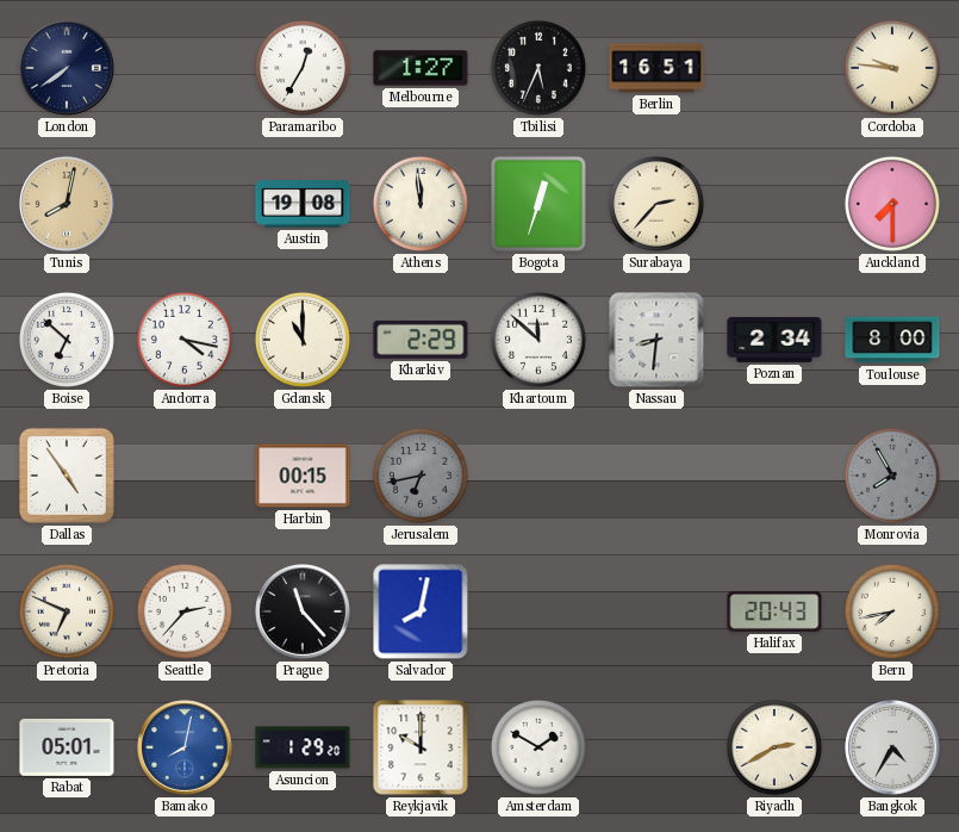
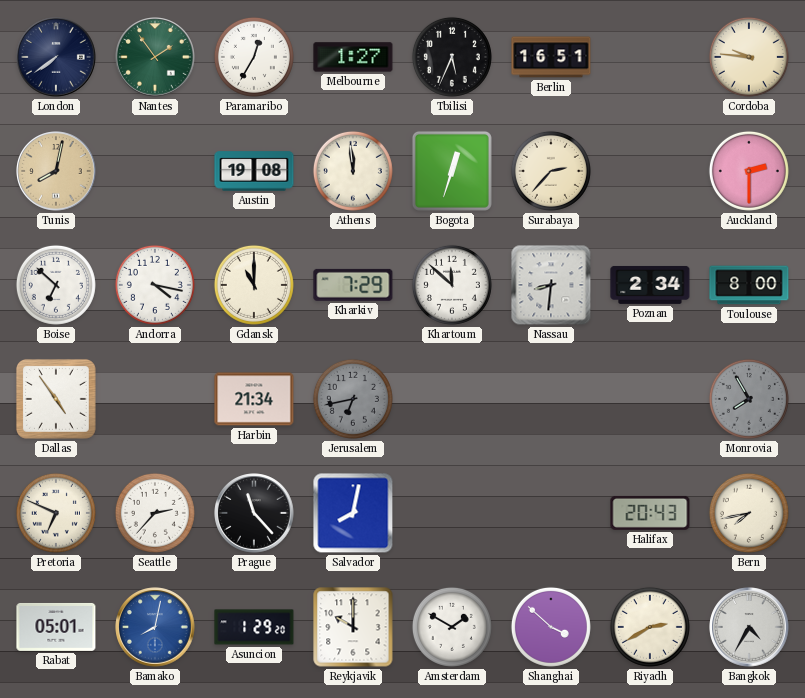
Nantes: none -> 1:54
Auckland: 7:30 -> 2:30
Kharkiv: 2:29 -> 7:29
Harbin: 00:15 -> 21:34
Shanghai: none -> 3:52
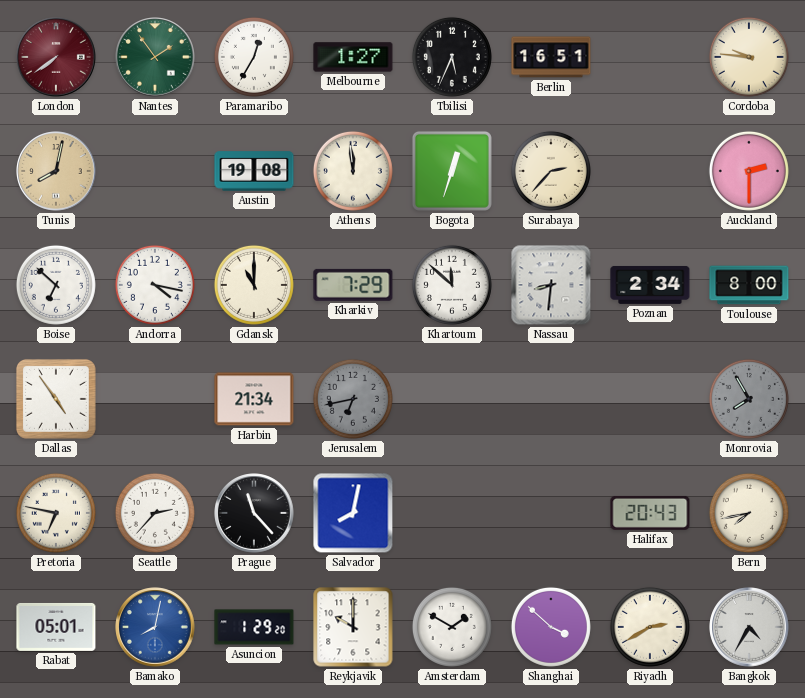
London dial: navy -> burgundy
Pretoria: 6:49 -> 6:47
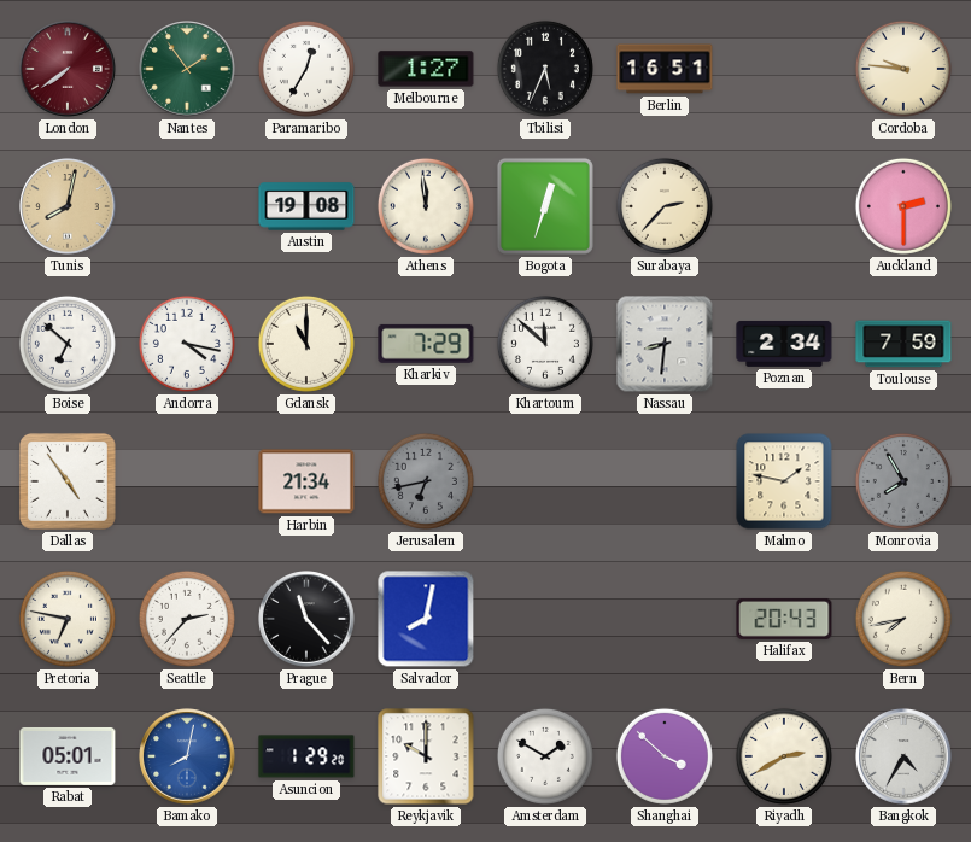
Toulouse: 8:00 -> 7:59
Malmo: none -> 1:47
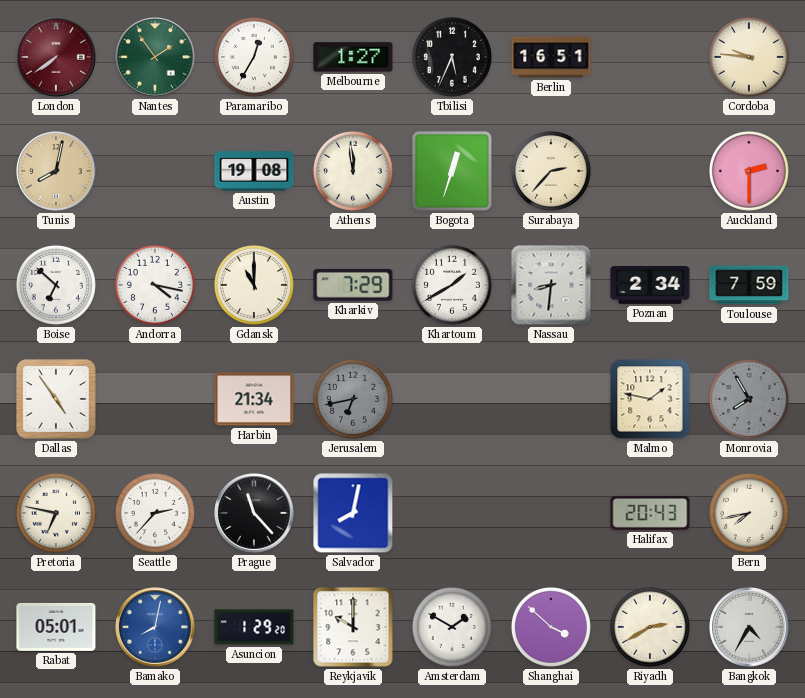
Khartoum: 11:52 -> 1:40
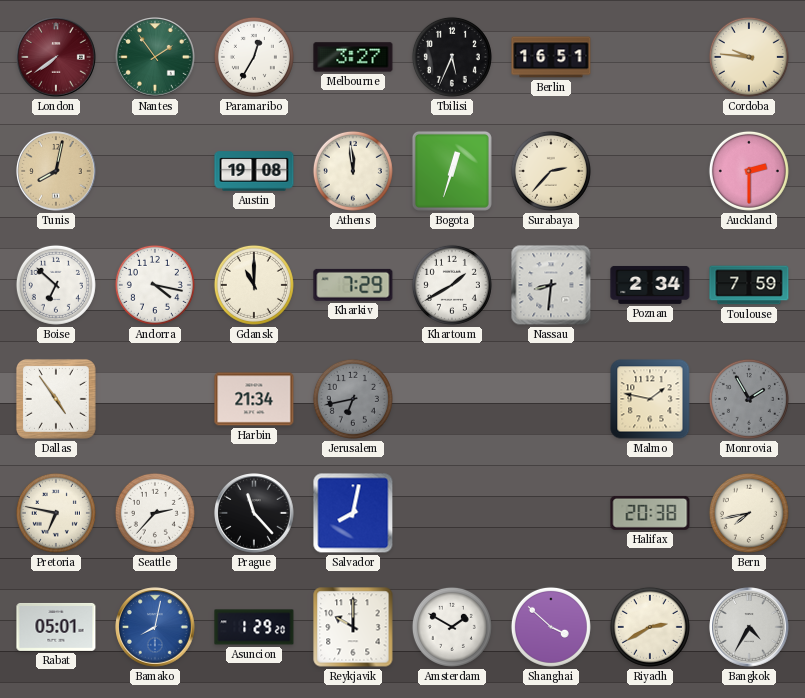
Melbourne: 1:27 -> 3:27
Monrovia: 7:55 -> 1:55
Halifax: 20:43 -> 20:38
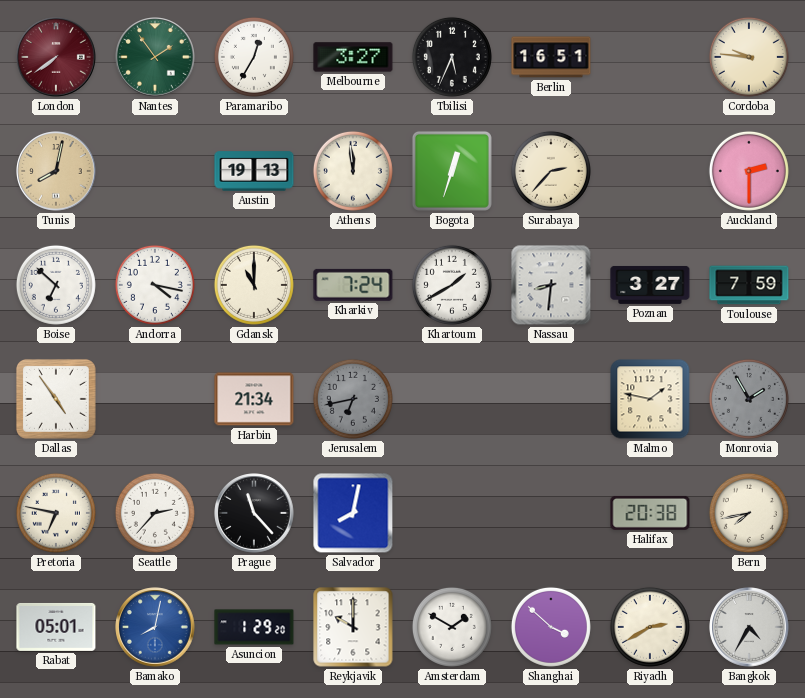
Austin: 19:08 -> 19:13
Kharkiv: 7:29 -> 7:24
Poznan: 2:34 -> 3:27
